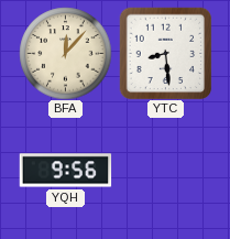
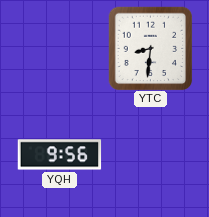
BFA: 12:07 -> none
YTC: 8:29 -> 8:31
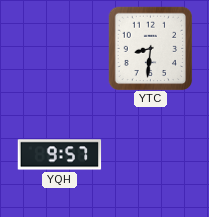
YQH: 9:56 -> 9:57
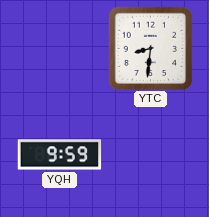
YQH: 9:57 -> 9:59
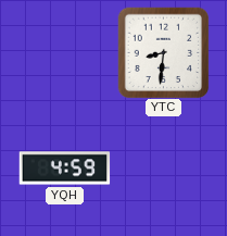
YQH: 9:59 -> 4:59
